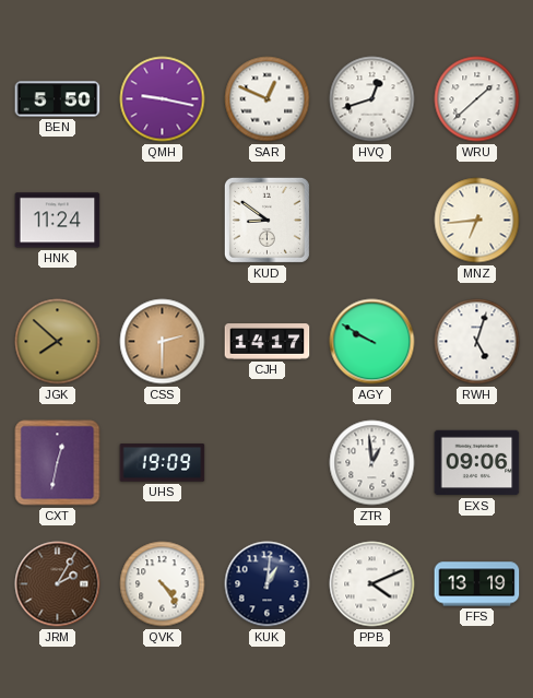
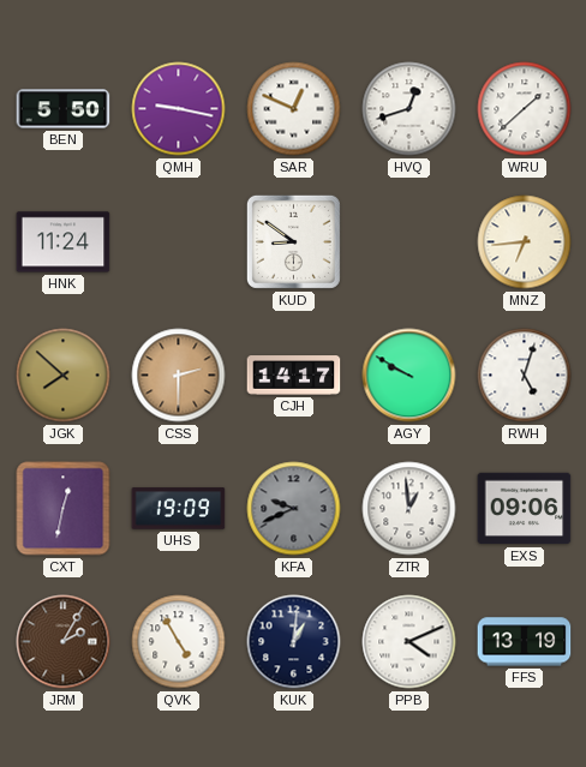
KFA: none -> 9:41
QVK: 4:24 -> 4:55
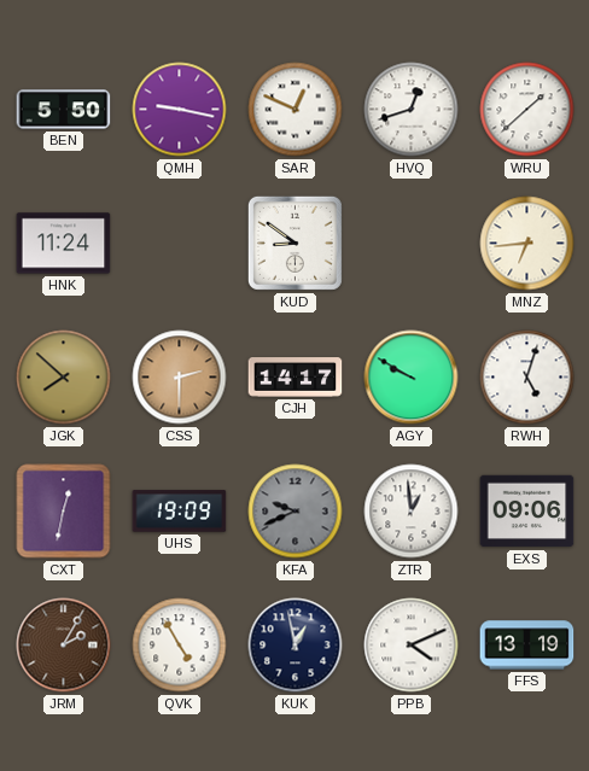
KUK: 1:01 -> 12:58
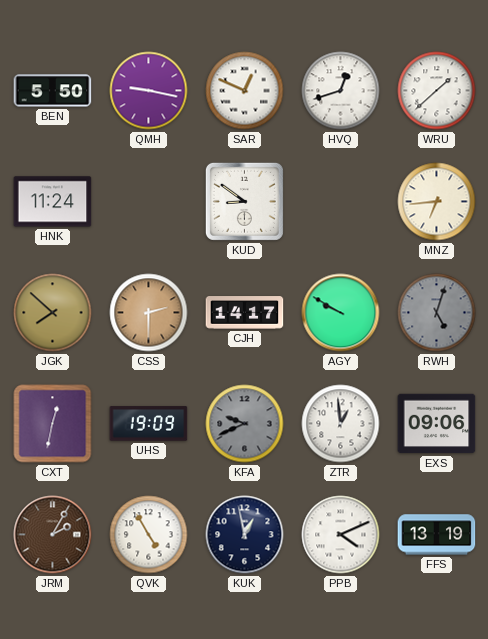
RWH dial: white -> grey
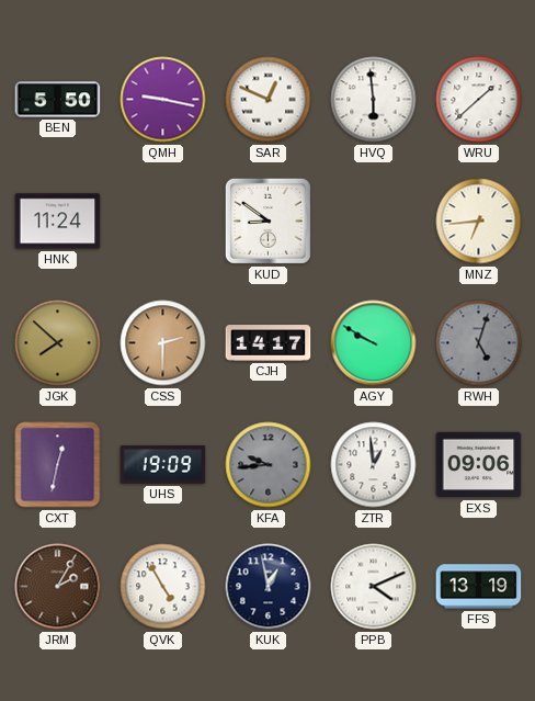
HVQ: 12:42 -> 5:59
KFA: 9:41 -> 9:44
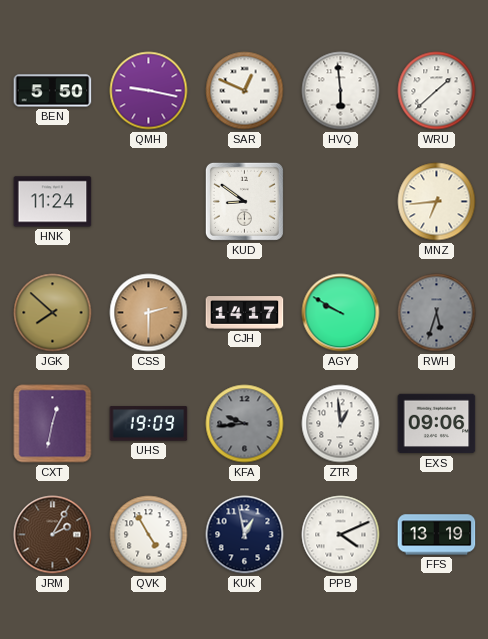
RWH: 5:03 -> 5:33
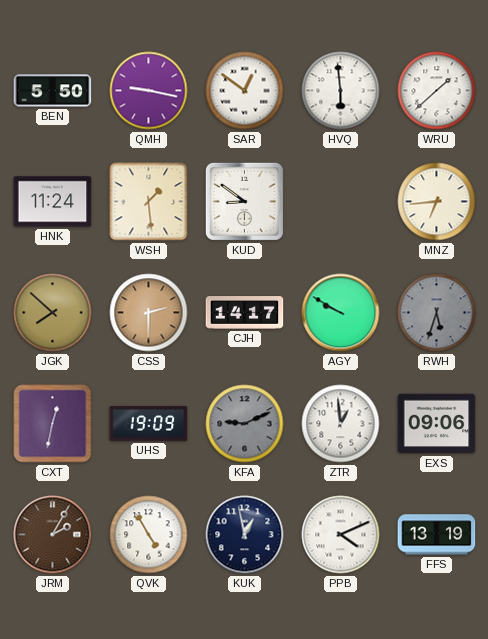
SAR: 12:49 -> 12:51
WSH: none -> 1:29
KFA: 9:44 -> 9:11
